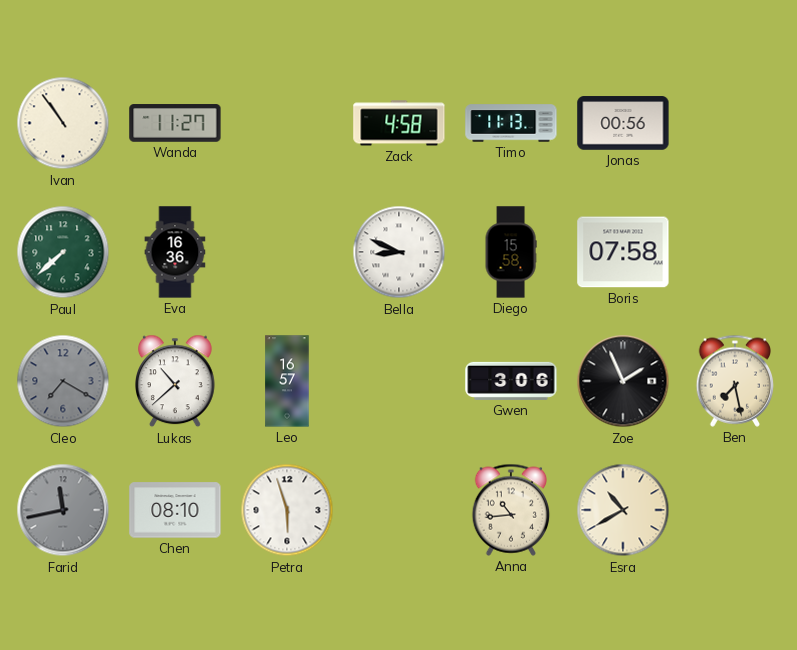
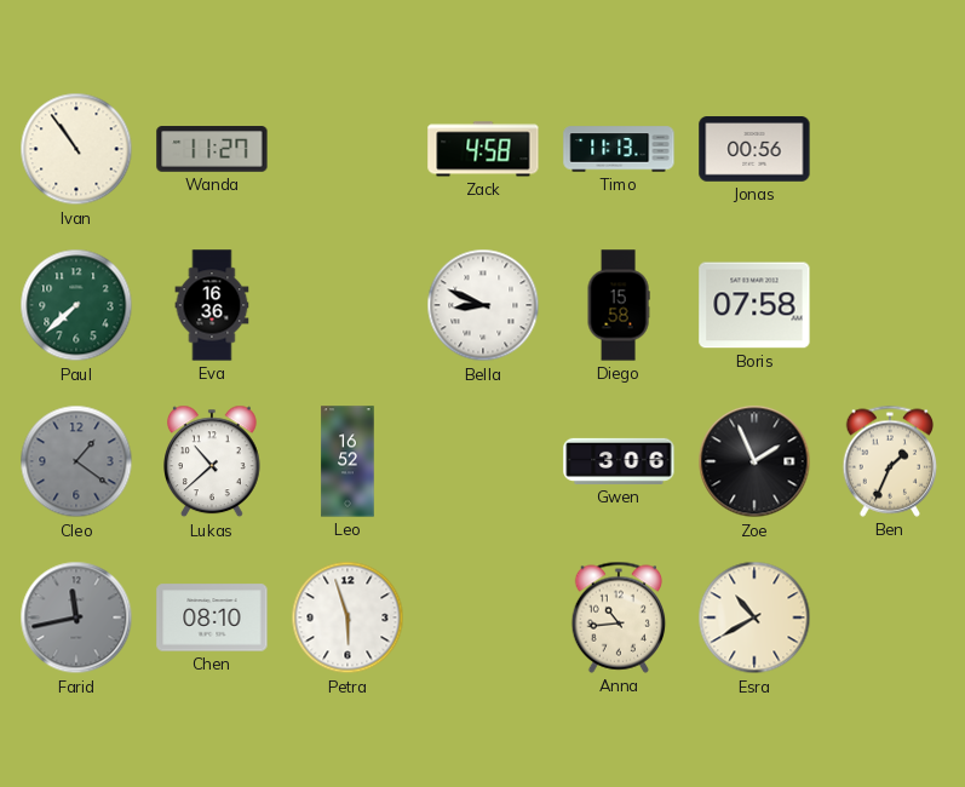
Cleo: 7:20 -> 1:21
Leo: 16:57 -> 16:52
Ben: 7:28 -> 1:34
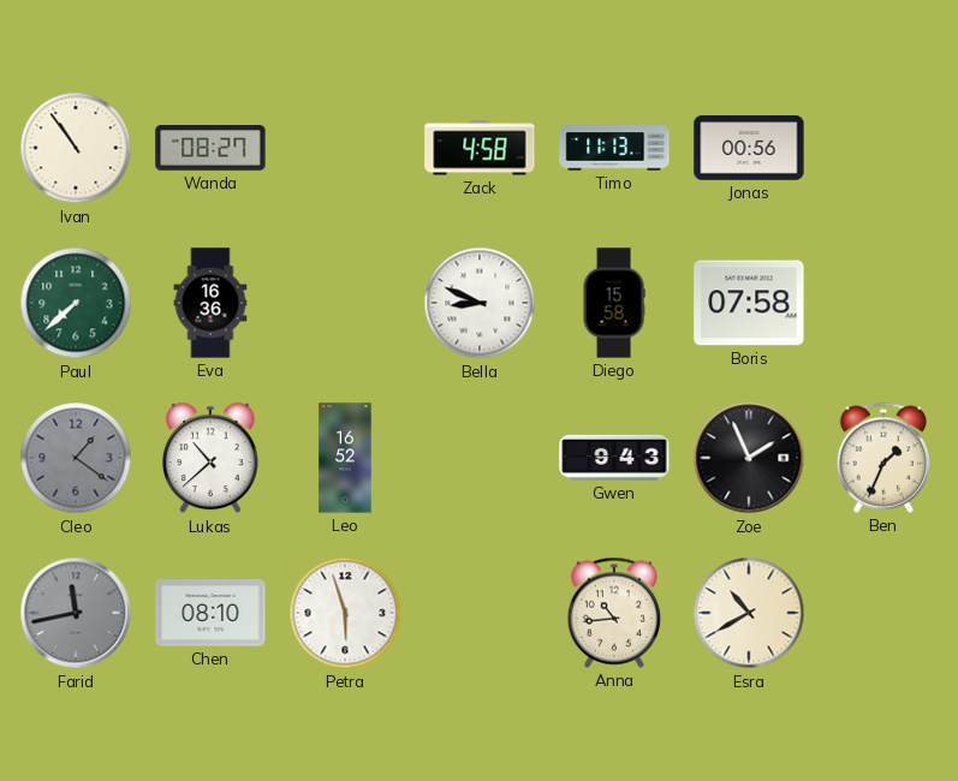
Wanda: 11:27 -> 08:27
Gwen: 3:06 -> 9:43
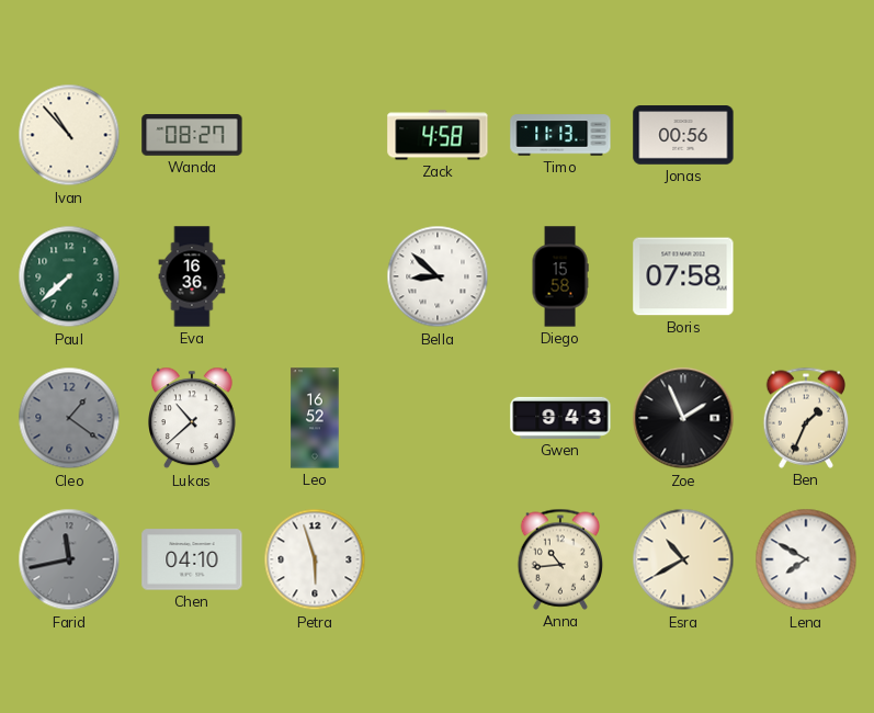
Ivan: 10:54 -> 10:53
Bella: 8:49 -> 8:52
Chen: 08:10 -> 04:10
Lena: none -> 7:50
